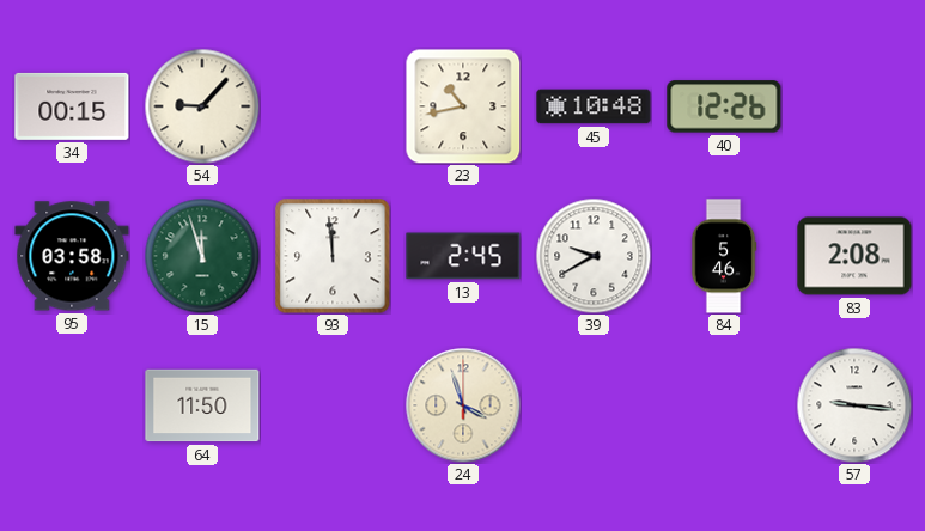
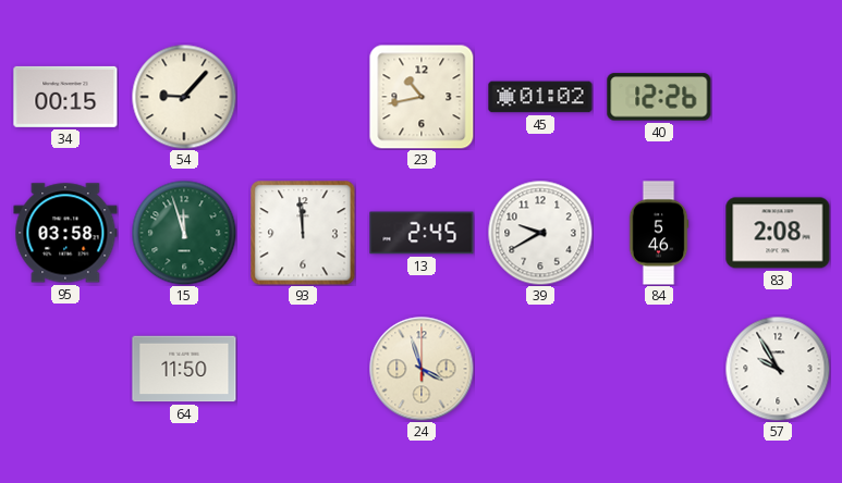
45: 10:48 -> 01:02
57: 9:16 -> 9:55
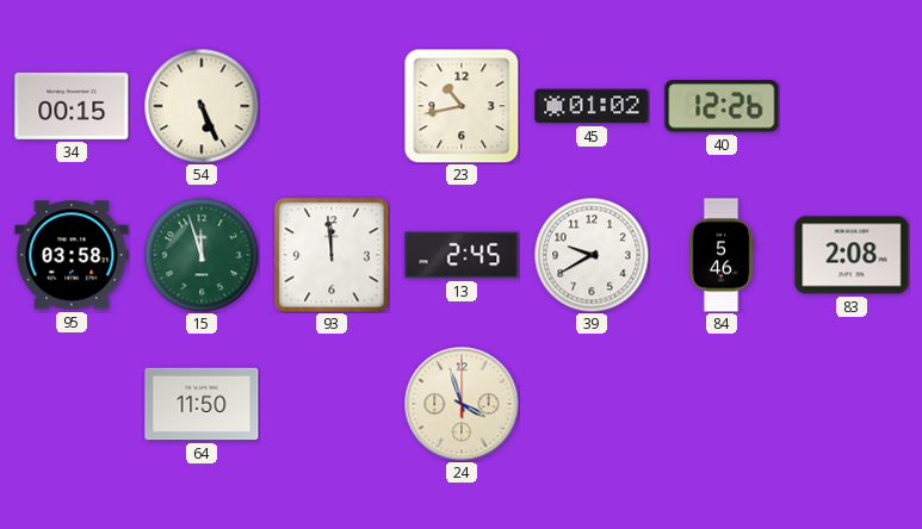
54: 9:07 -> 5:26
57: 9:55 -> none
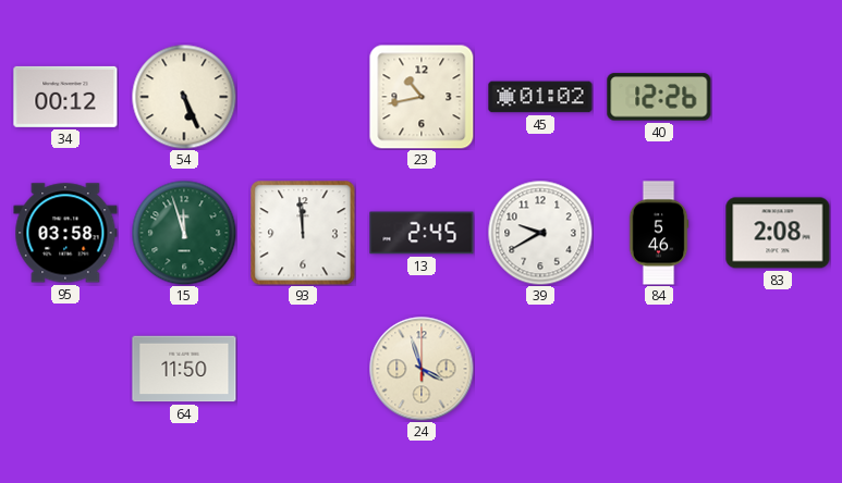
34: 00:15 -> 00:12
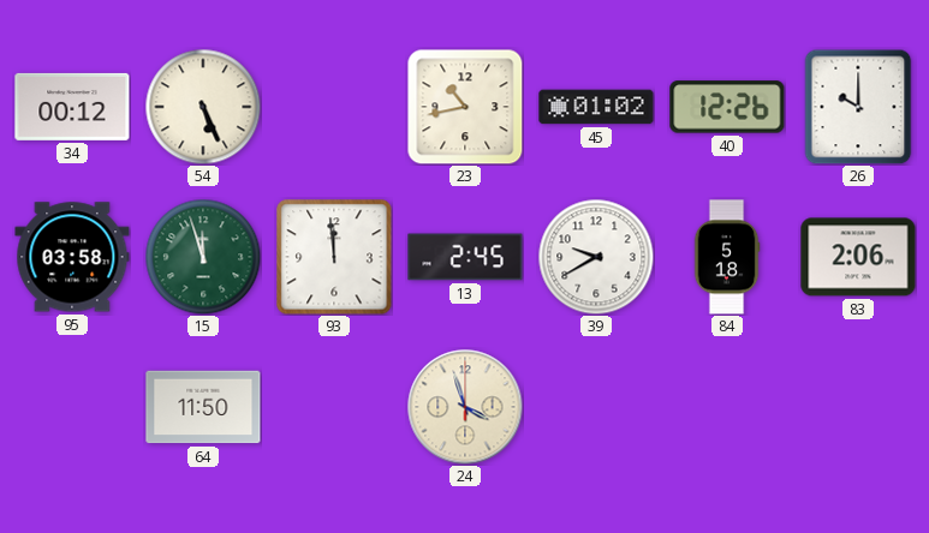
26: none -> 10:00
84: 5:46 -> 5:18
83: 2:08 -> 2:06
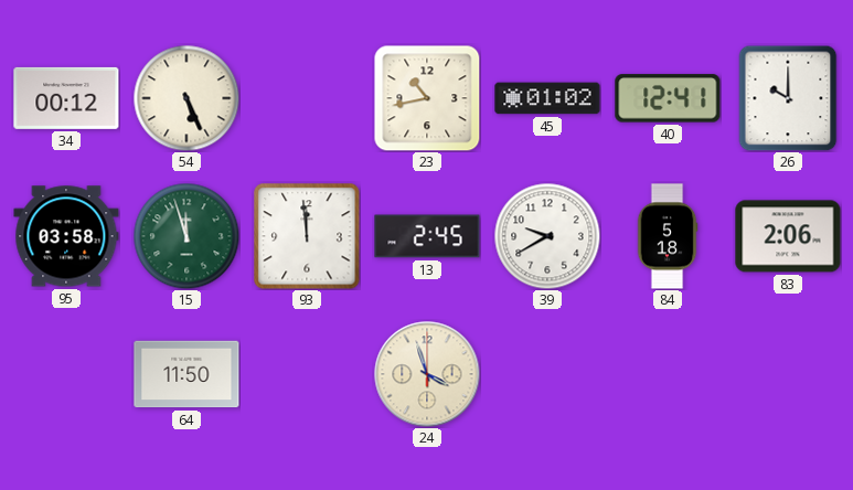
40: 12:26 -> 12:41
